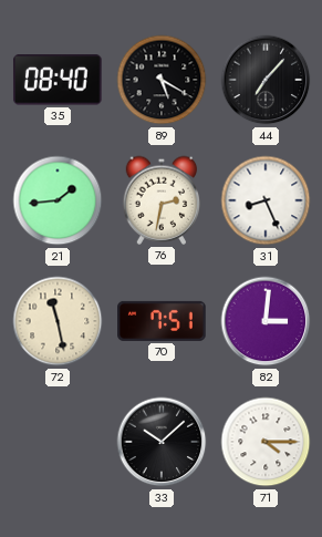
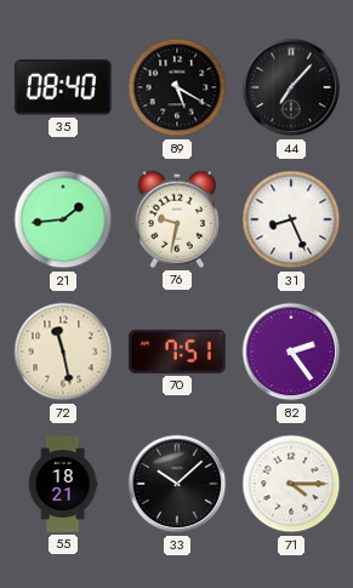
76: 2:32 -> 9:32
82: 3:01 -> 2:24
55: none -> 18:21
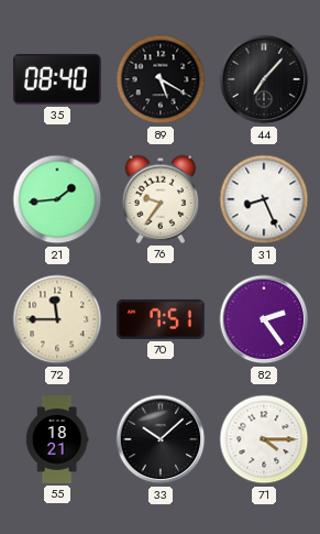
76: 9:32 -> 9:36
72: 11:28 -> 11:45
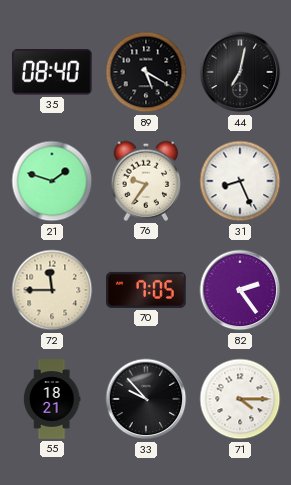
44: 7:07 -> 7:02
21: 1:44 -> 1:48
70: 7:51 -> 7:05
33: 10:08 -> 9:53
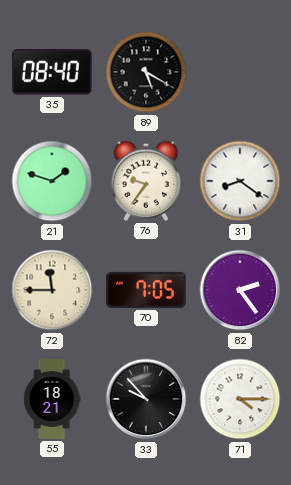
44: 7:02 -> none
31: 8:26 -> 8:21
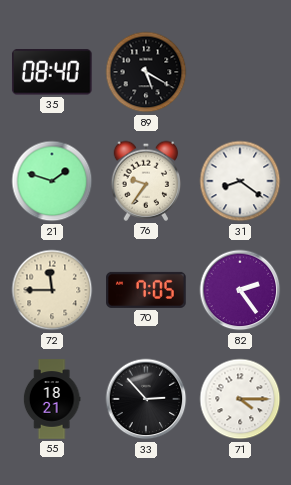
33: 9:53 -> 2:53
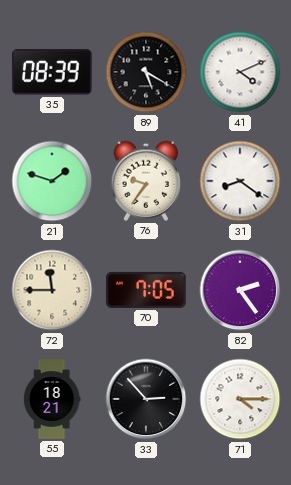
35: 08:40 -> 08:39
41: none -> 4:11
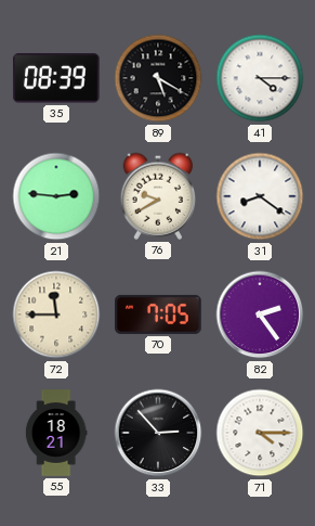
41: 4:11 -> 4:15
21: 1:48 -> 2:46
76: 9:36 -> 9:40
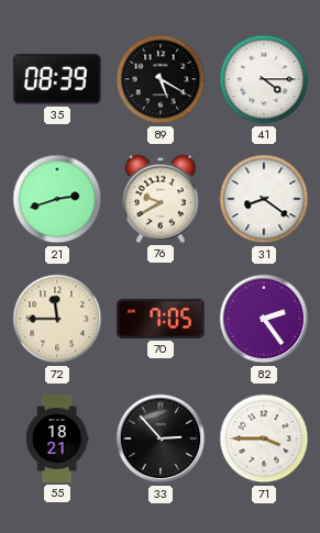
21: 2:46 -> 2:42
71: 4:15 -> 3:45
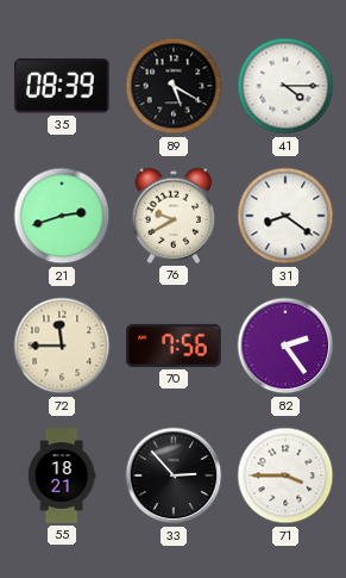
70: 7:05 -> 7:56
